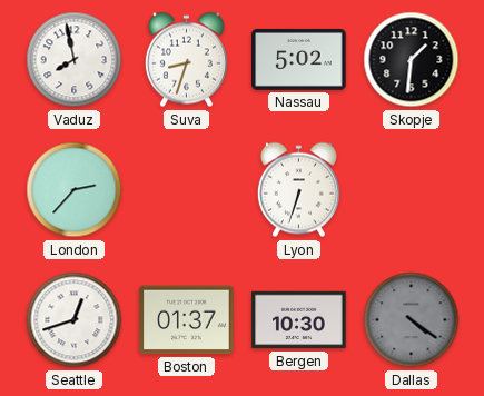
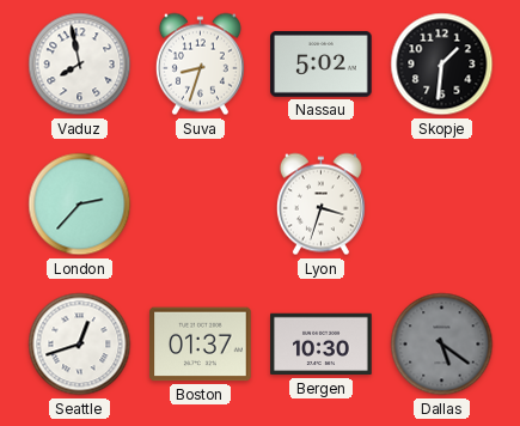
Lyon: 6:33 -> 3:33
Dallas: 4:21 -> 5:21
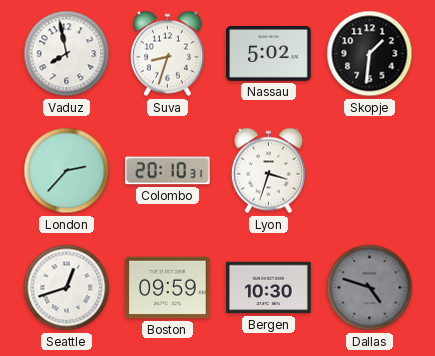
Colombo: none -> 20:10
Boston: 01:37 -> 09:59
Dallas: 5:21 -> 4:48
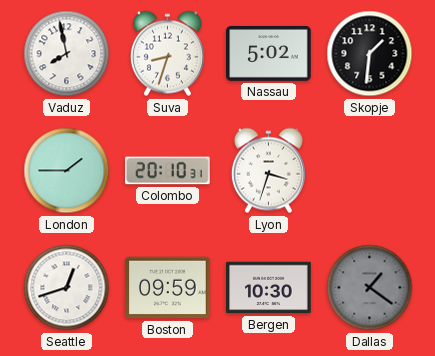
London: 2:37 -> 1:45
Dallas: 4:48 -> 1:21
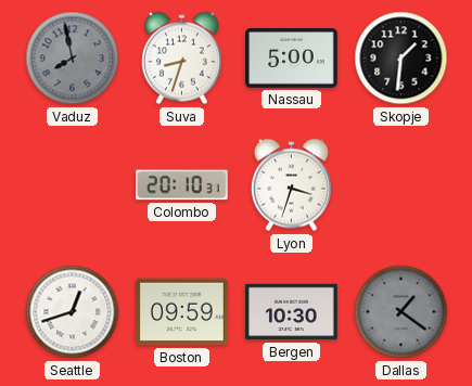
Vaduz dial: white -> grey
Nassau: 5:02 -> 5:00
London: 1:45 -> none
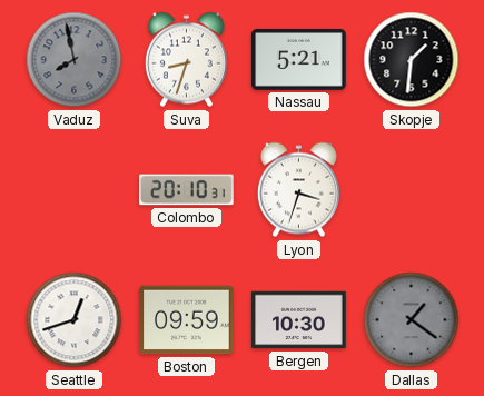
Nassau: 5:00 -> 5:21
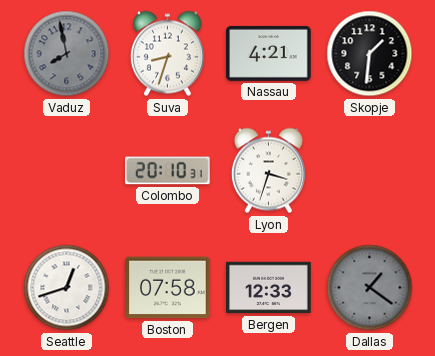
Nassau: 5:21 -> 4:21
Boston: 09:59 -> 07:58
Bergen: 10:30 -> 12:33
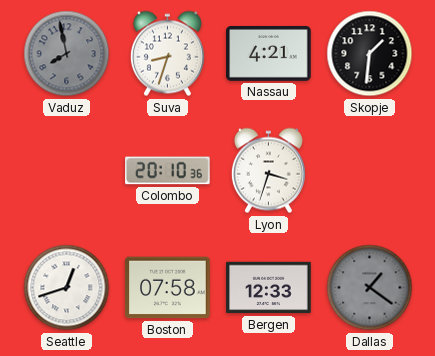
Colombo: 20:10:31 -> 20:10:36
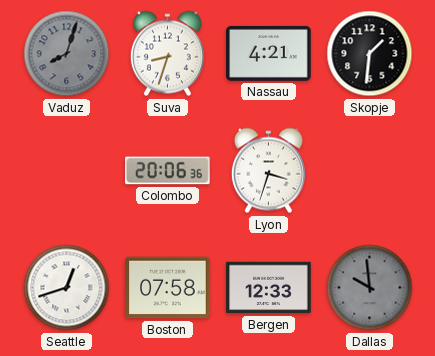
Vaduz: 7:58 -> 8:03
Colombo: 20:10 -> 20:06
Dallas: 1:21 -> 9:59
